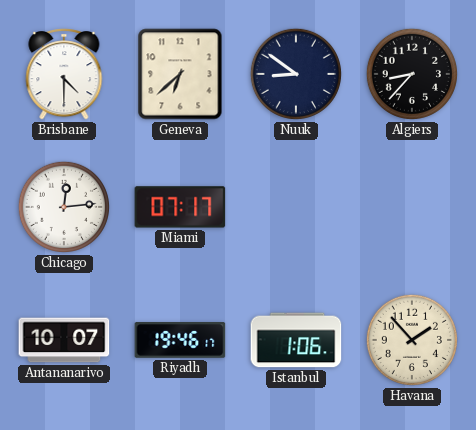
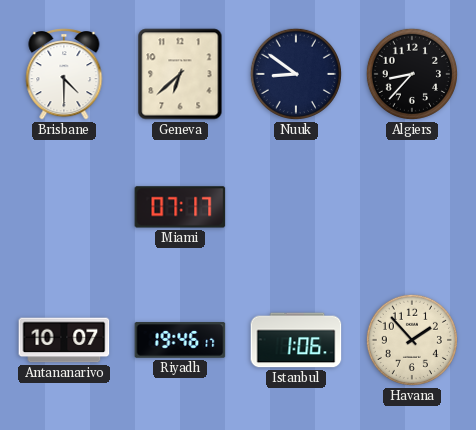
Chicago: 12:14 -> none
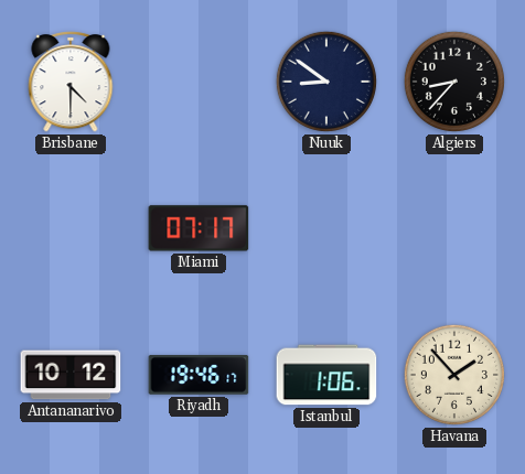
Geneva: 6:38 -> none
Antananarivo: 10:07 -> 10:12
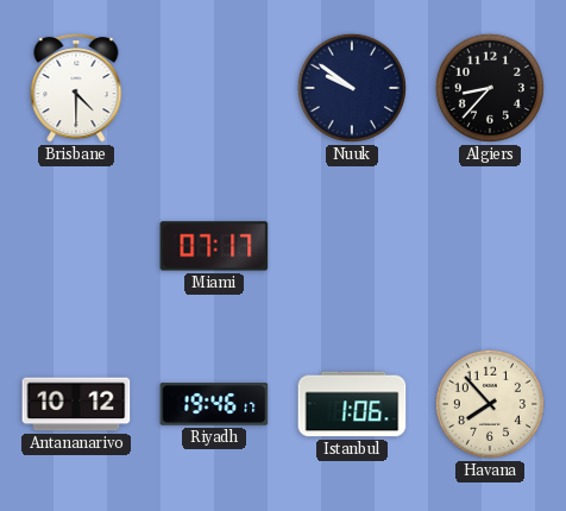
Nuuk: 8:51 -> 9:51
Havana: 1:53 -> 7:53
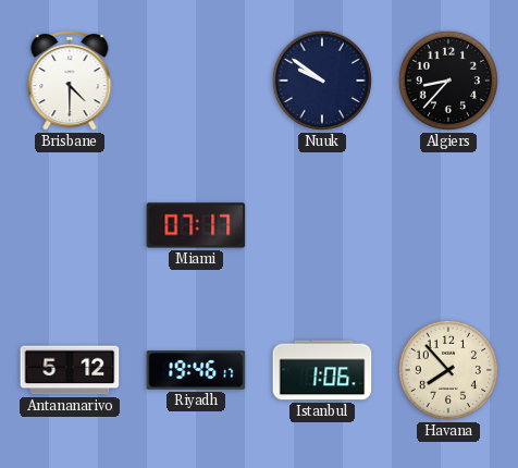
Antananarivo: 10:12 -> 5:12
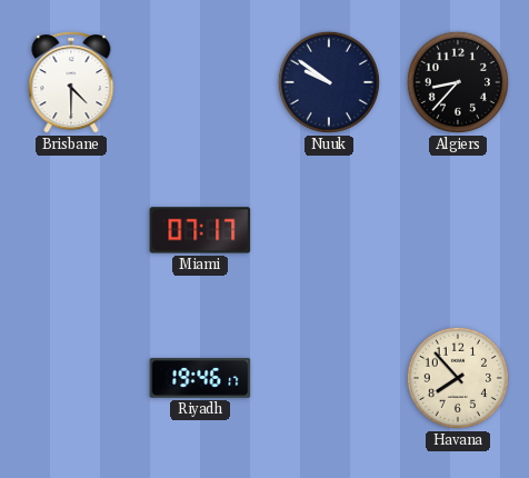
Antananarivo: 5:12 -> none
Istanbul: 1:06 -> none
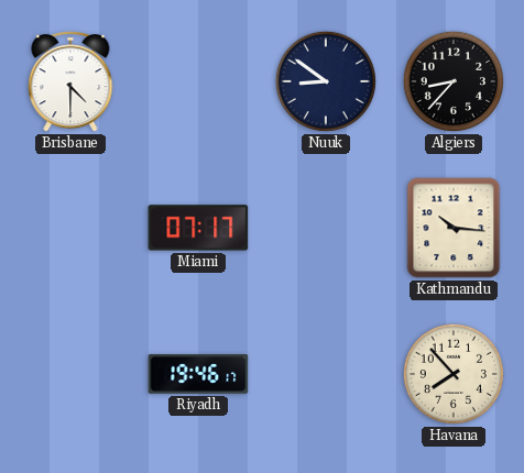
Nuuk: 9:51 -> 8:51
Kathmandu: none -> 10:16
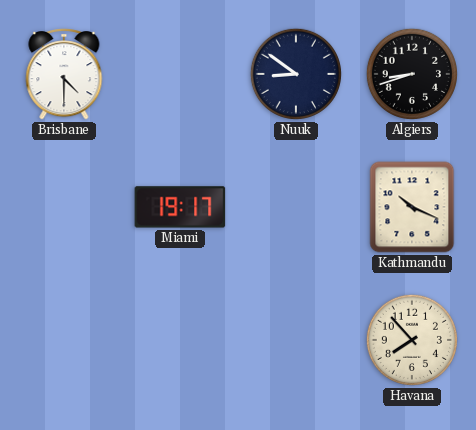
Algiers: 8:37 -> 8:42
Miami: 07:17 -> 19:17
Kathmandu: 10:16 -> 10:19
Riyadh: 19:46 -> none
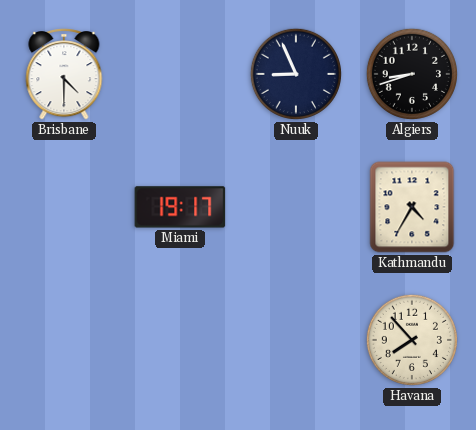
Nuuk: 8:51 -> 8:56
Kathmandu: 10:19 -> 4:35
